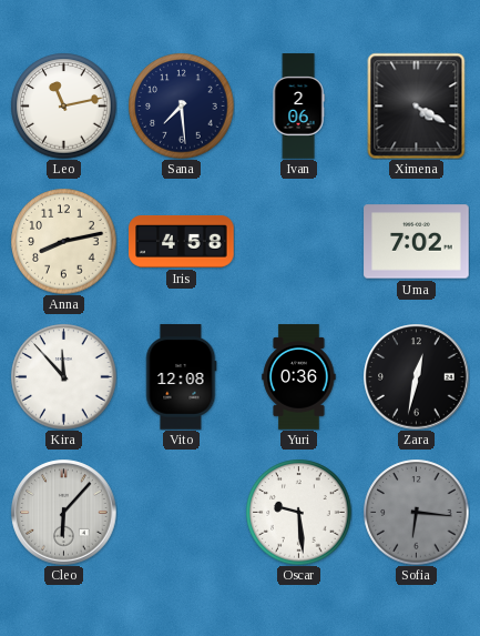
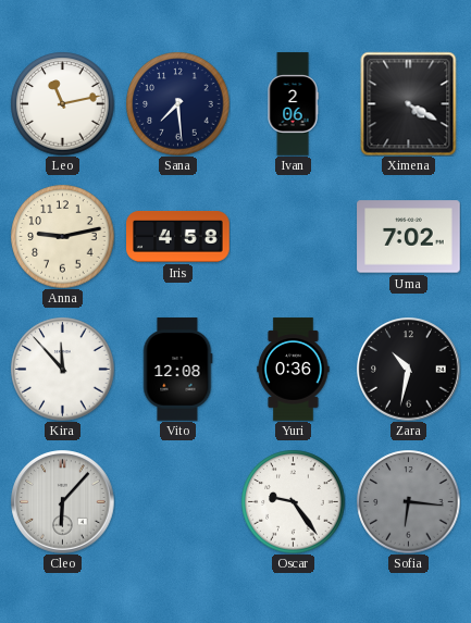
Anna: 8:13 -> 9:13
Zara: 12:32 -> 10:32
Oscar: 9:29 -> 9:24
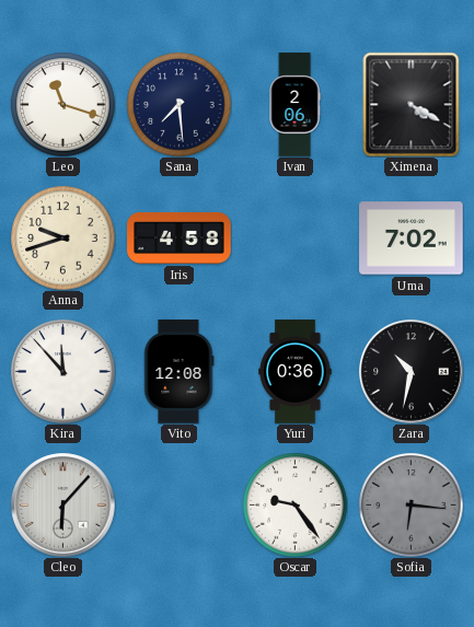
Leo: 11:13 -> 11:18
Anna: 9:13 -> 9:42
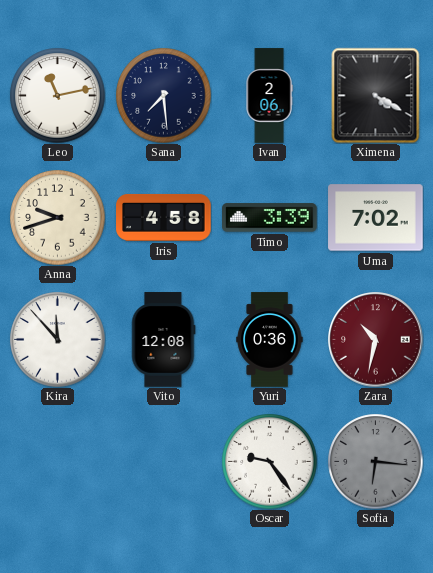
Leo: 11:18 -> 11:13
Timo: none -> 3:39
Zara dial: black -> burgundy
Cleo: 6:07 -> none
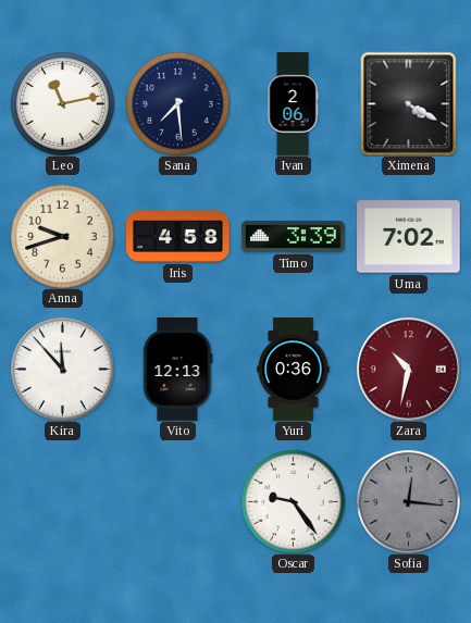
Vito: 12:08 -> 12:13
Sofia: 6:16 -> 12:16
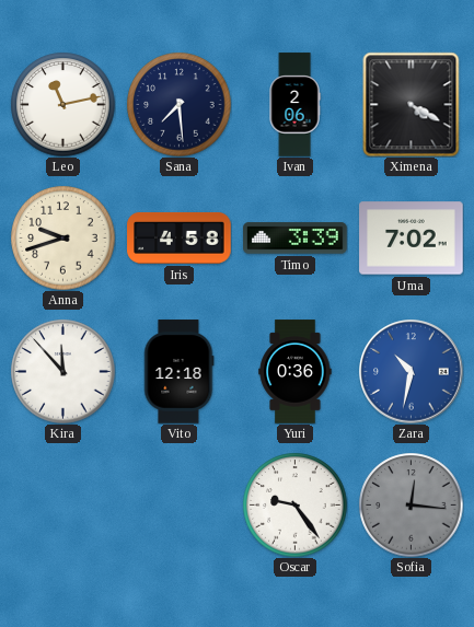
Vito: 12:13 -> 12:18
Zara dial: burgundy -> blue
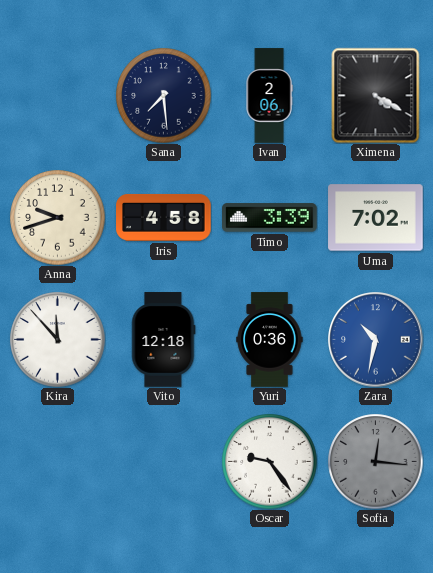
Leo: 11:13 -> none
